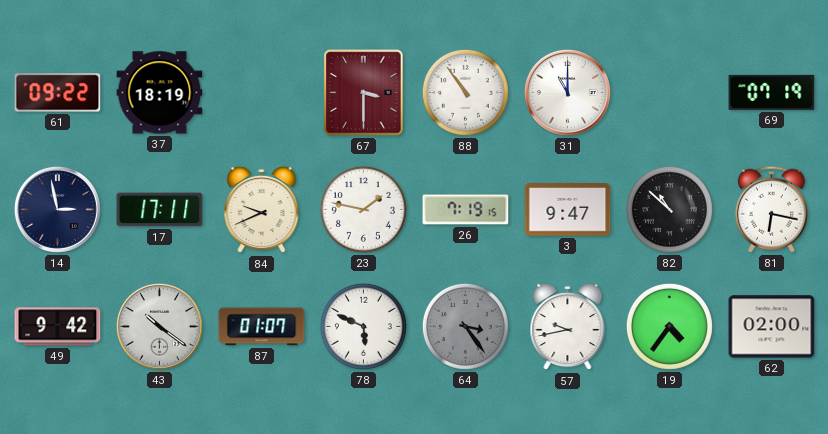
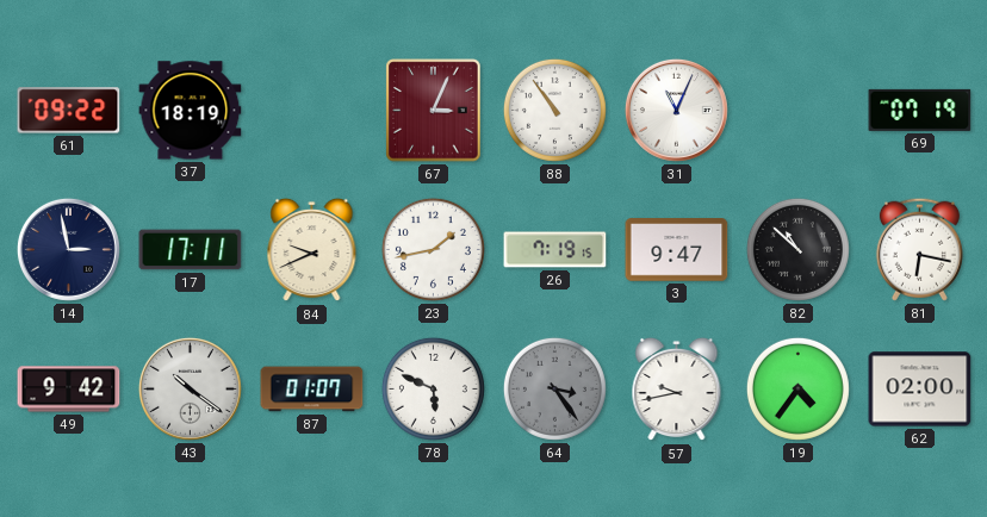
67: 3:30 -> 3:04
31: 11:00 -> 11:04
23: 1:47 -> 1:43
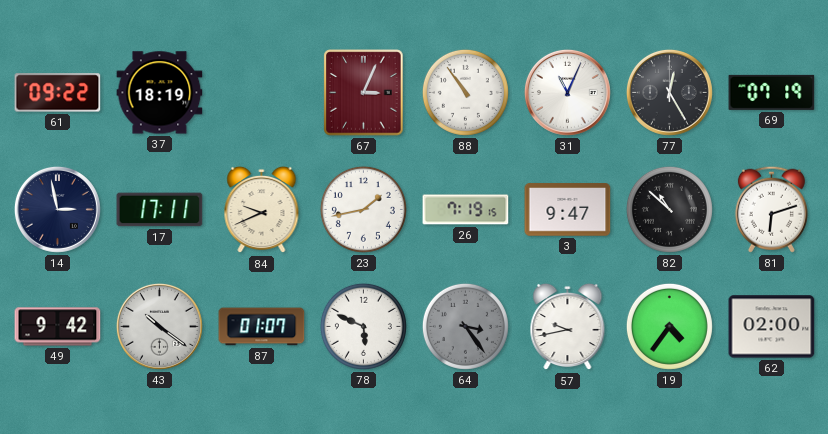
77: none -> 12:25
81: 6:17 -> 6:12
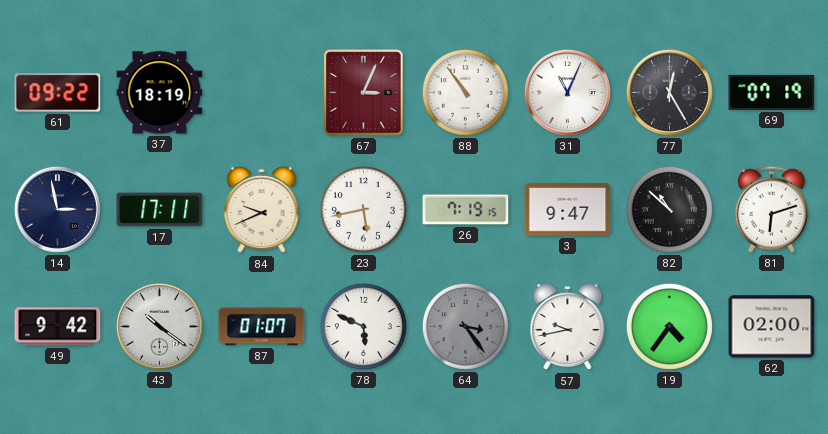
23: 1:43 -> 5:43
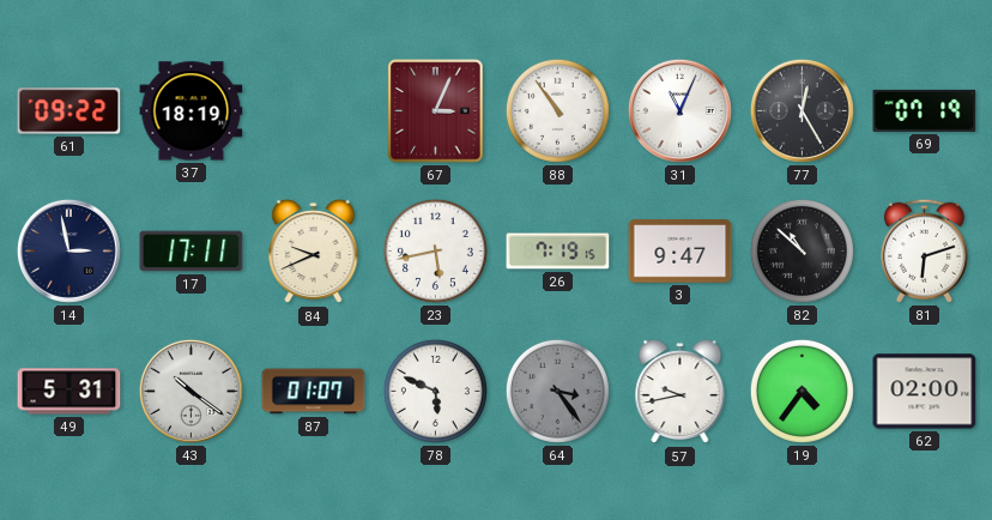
49: 9:42 -> 5:31
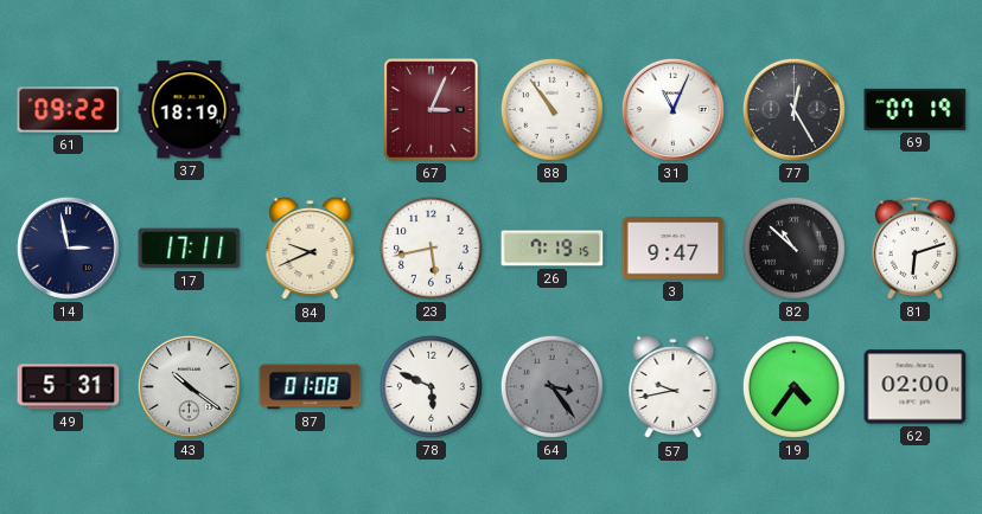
87: 01:07 -> 01:08
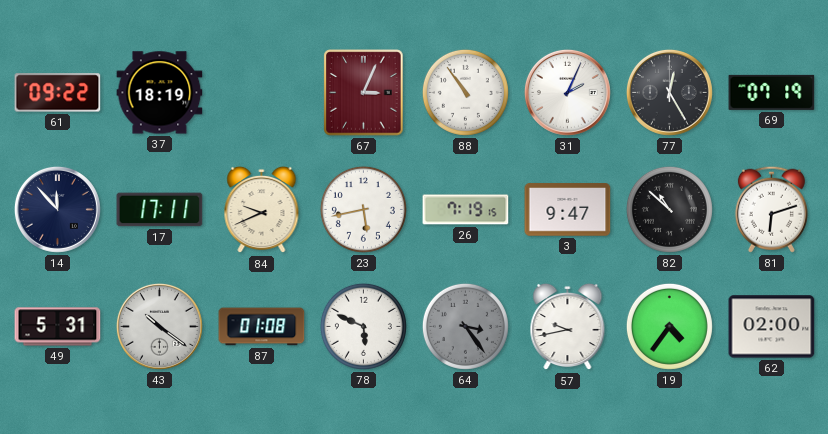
31: 11:04 -> 2:04
14: 2:58 -> 11:53
